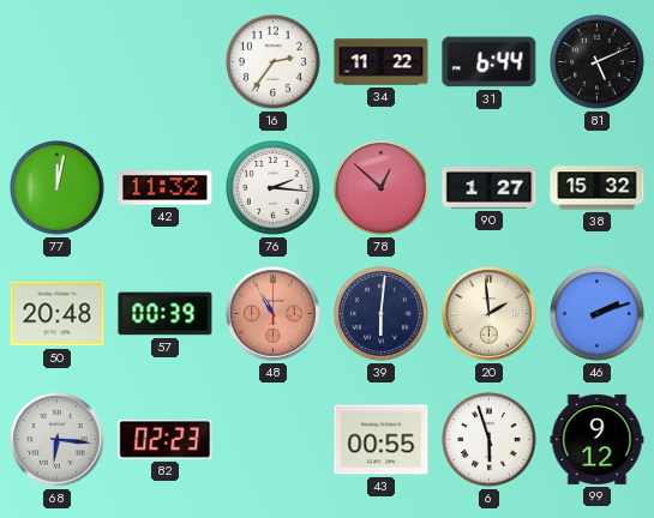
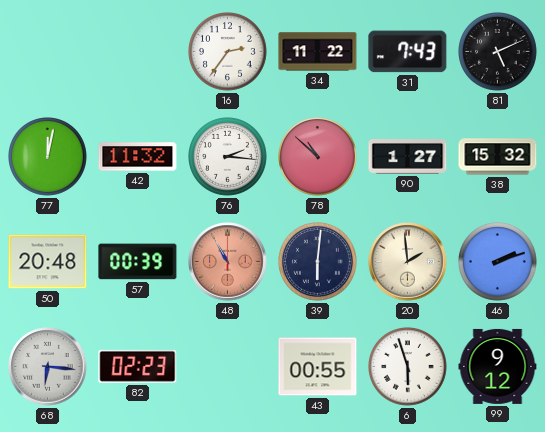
31: 6:44 -> 7:43
78: 12:52 -> 10:52
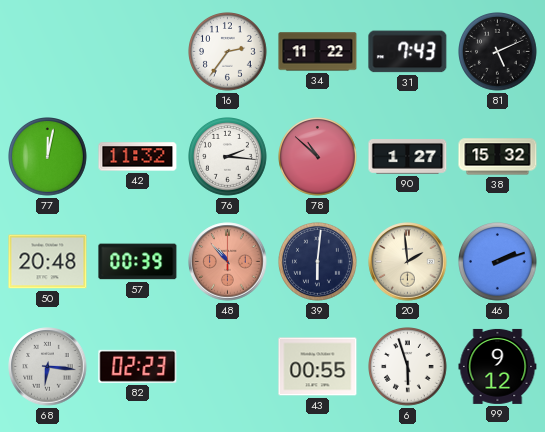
48: 10:55 -> 10:53
